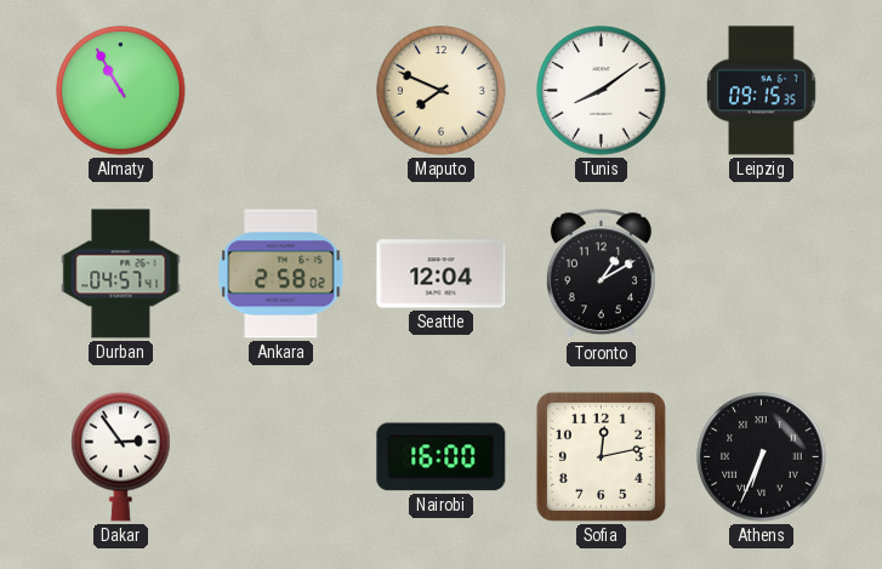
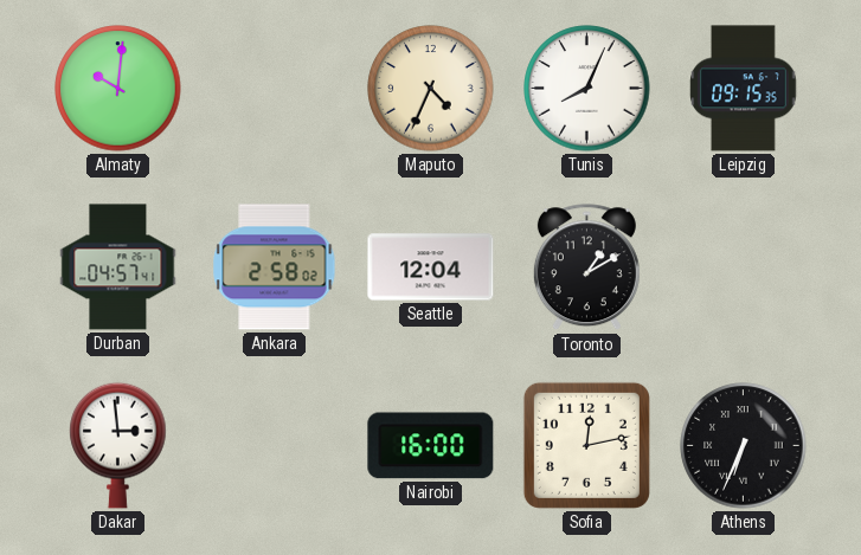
Almaty: 10:55 -> 10:01
Maputo: 7:49 -> 4:34
Tunis: 8:09 -> 8:04
Dakar: 2:54 -> 2:59
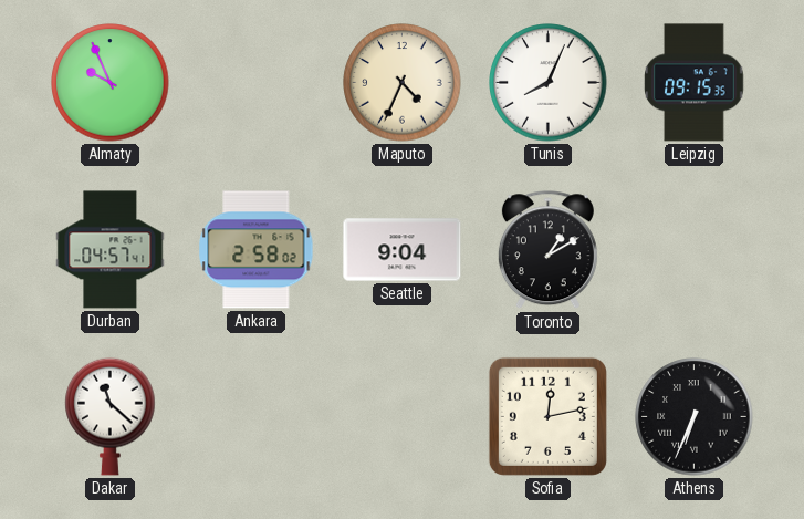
Almaty: 10:01 -> 9:56
Seattle: 12:04 -> 9:04
Dakar: 2:59 -> 11:22
Nairobi: 16:00 -> none
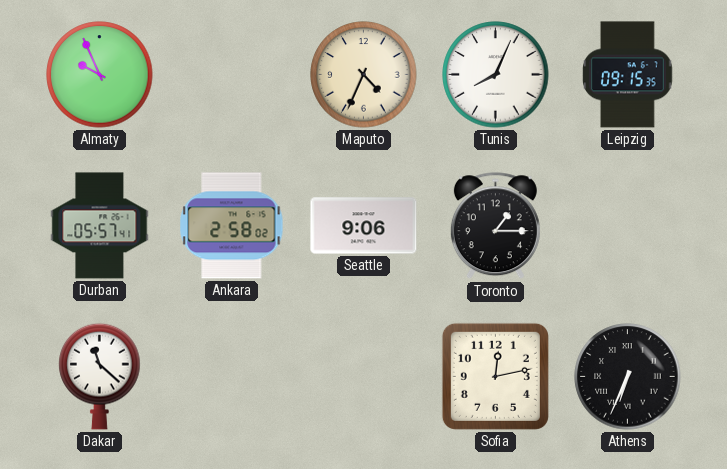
Durban: 04:57 -> 05:57
Seattle: 9:04 -> 9:06
Toronto: 1:10 -> 1:15
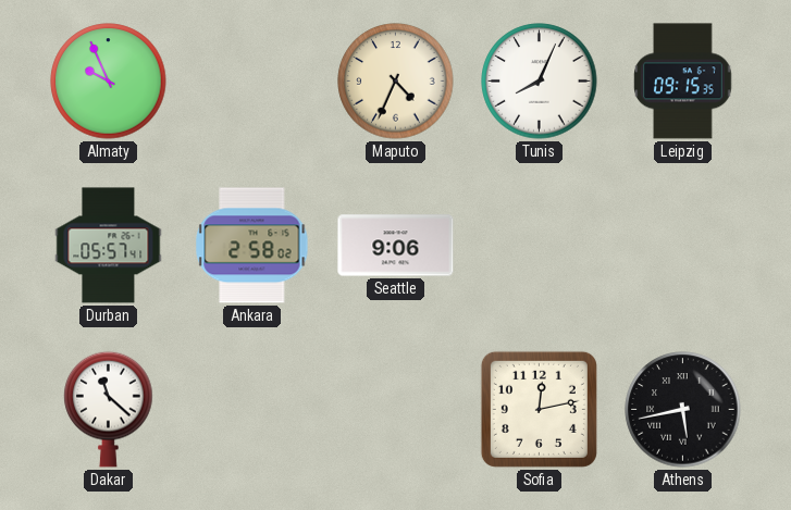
Toronto: 1:15 -> none
Athens: 6:34 -> 5:43
